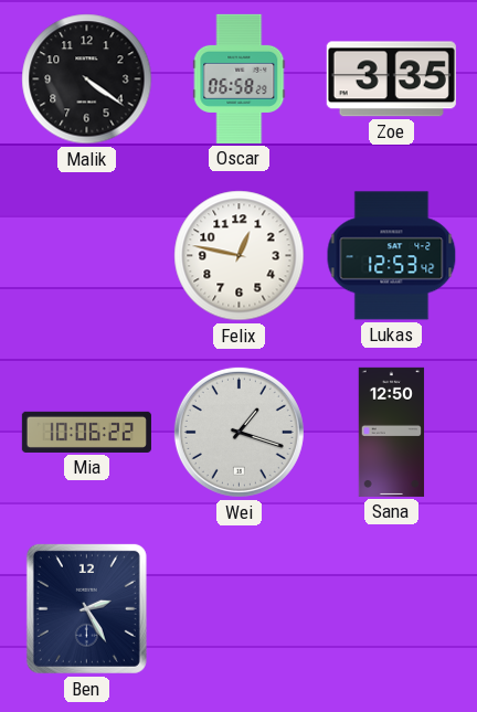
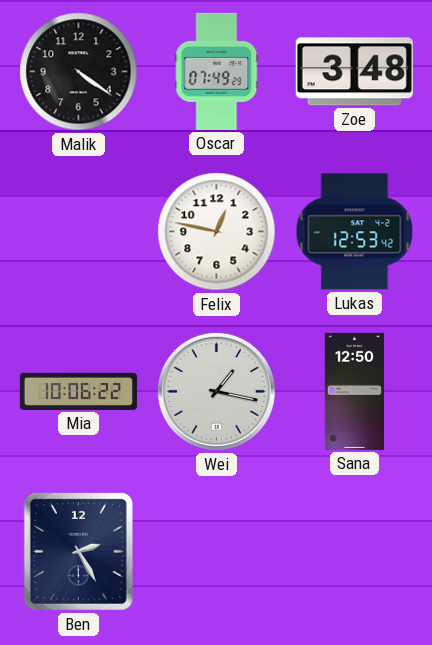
Oscar: 06:58 -> 07:49
Zoe: 3:35 -> 3:48
Wei: 1:18 -> 1:17
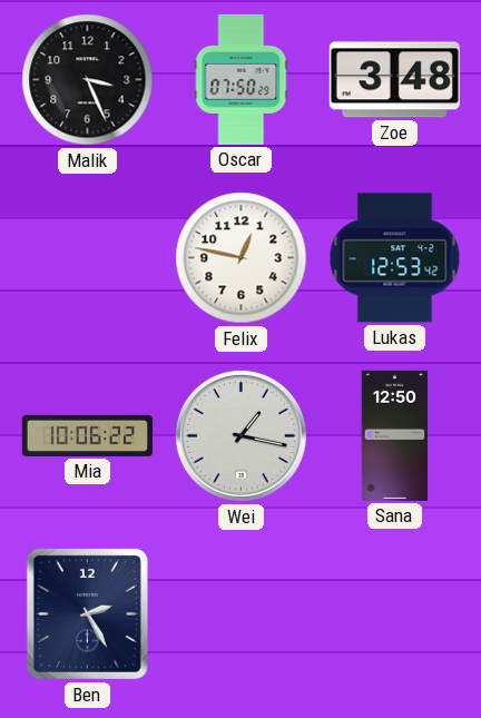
Malik: 4:21 -> 3:26
Oscar: 07:49 -> 07:50
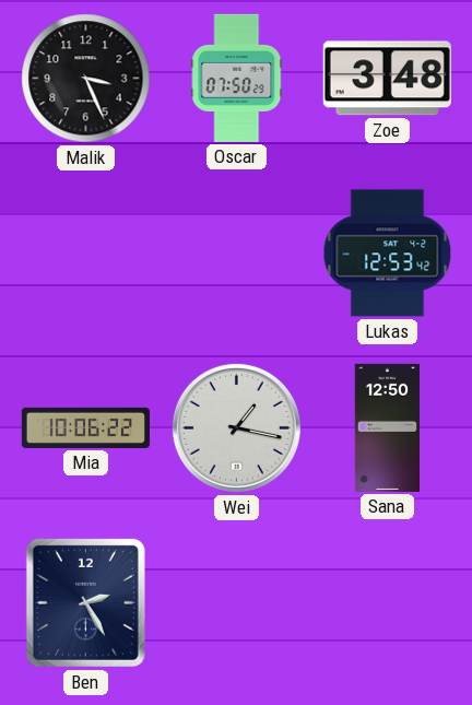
Felix: 12:47 -> none
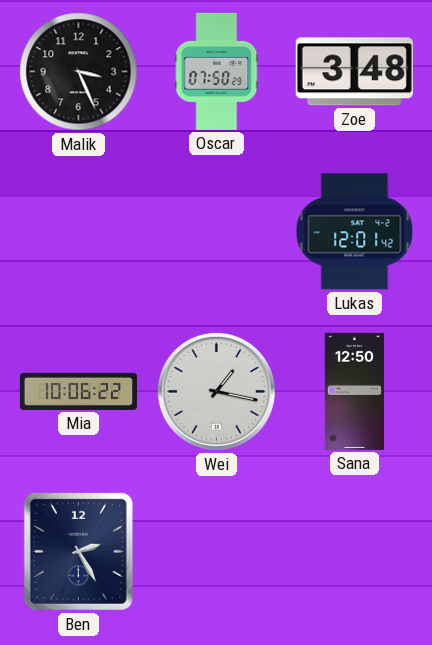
Lukas: 12:53 -> 12:01
